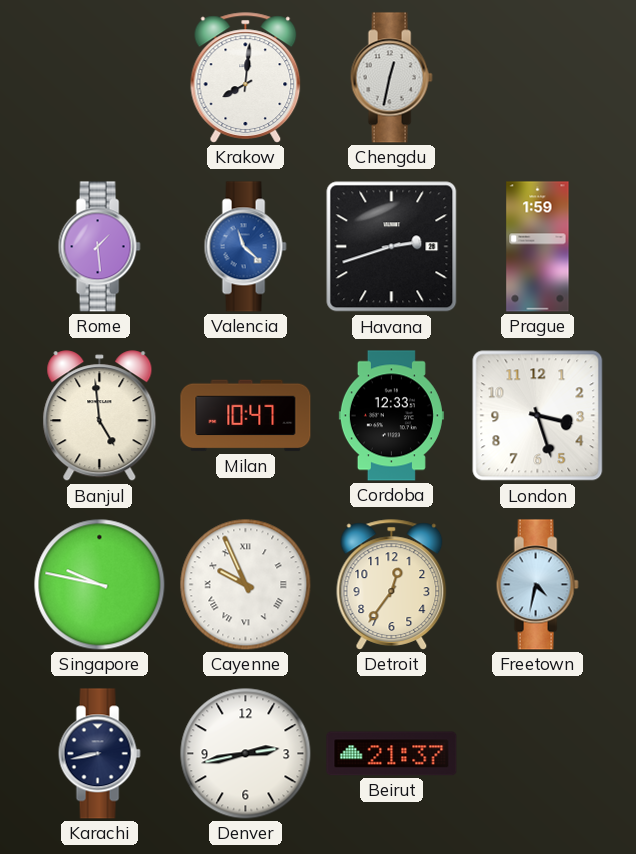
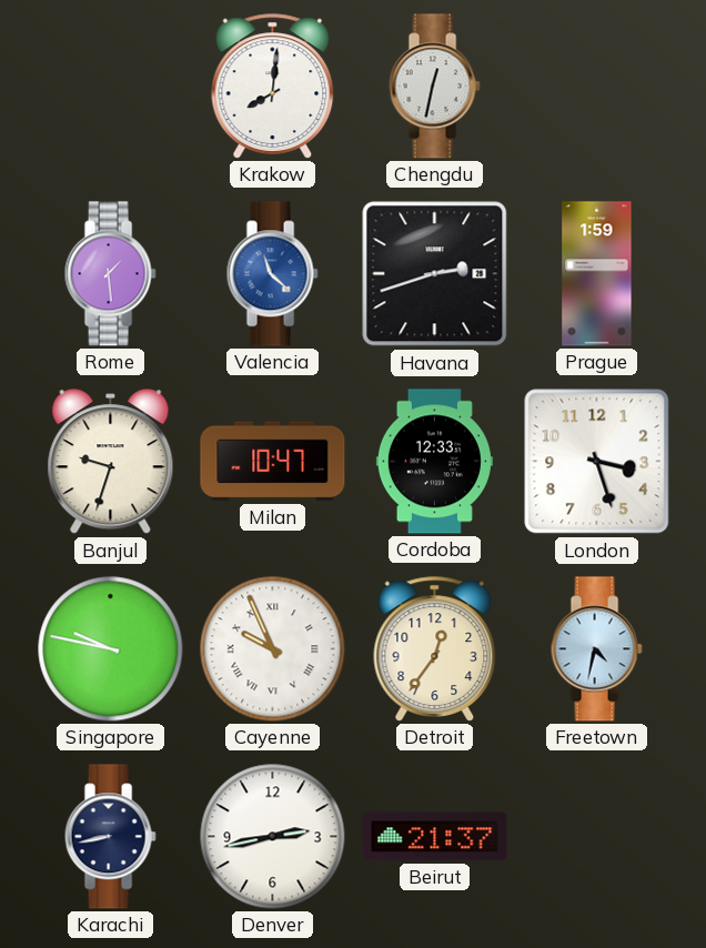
Banjul: 4:59 -> 9:33
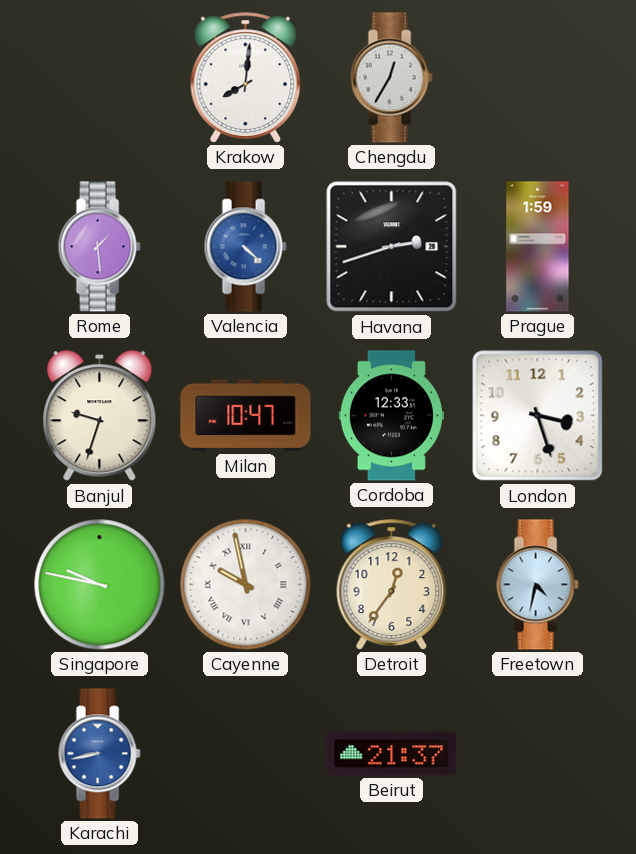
Chengdu: 12:32 -> 12:35
Valencia: 11:22 -> 4:22
Cayenne: 9:56 -> 9:58
Karachi dial: navy -> blue
Denver: 2:43 -> none
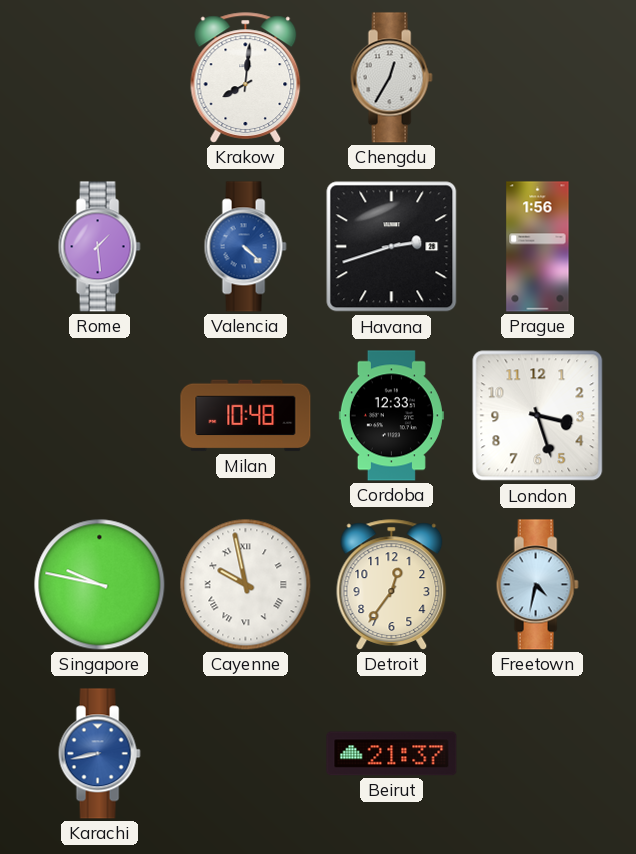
Prague: 1:59 -> 1:56
Banjul: 9:33 -> none
Milan: 10:47 -> 10:48
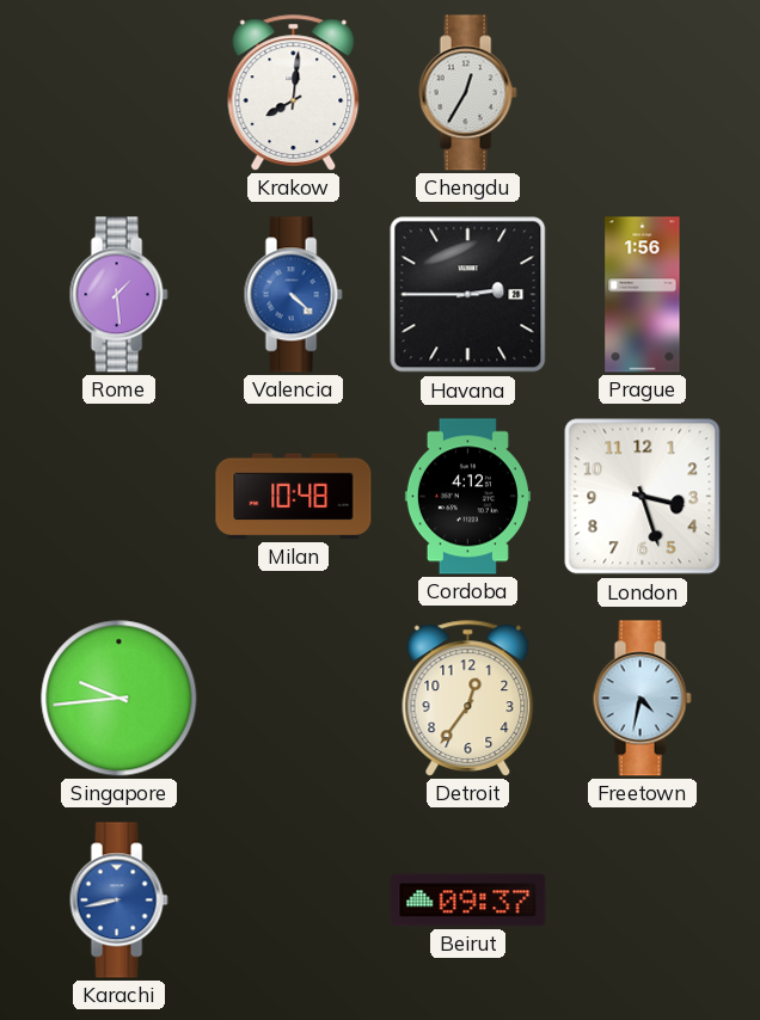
Havana: 2:42 -> 2:45
Cordoba: 12:33 -> 4:12
Singapore: 9:47 -> 9:44
Cayenne: 9:58 -> none
Beirut: 21:37 -> 09:37
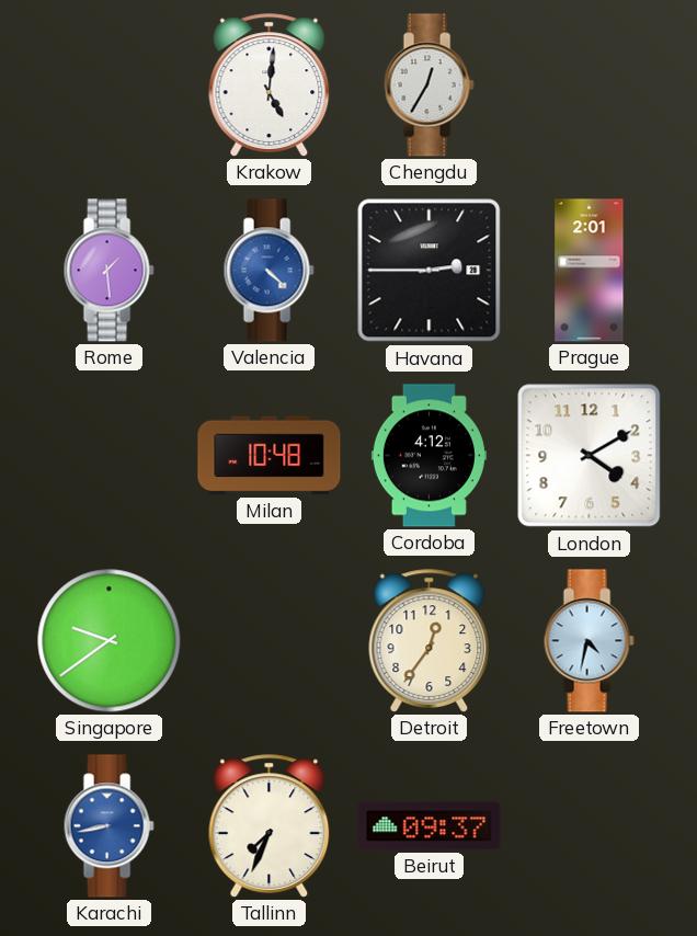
Krakow: 8:01 -> 5:01
Prague: 1:56 -> 2:01
London: 3:27 -> 4:10
Singapore: 9:44 -> 9:39
Tallinn: none -> 7:34
